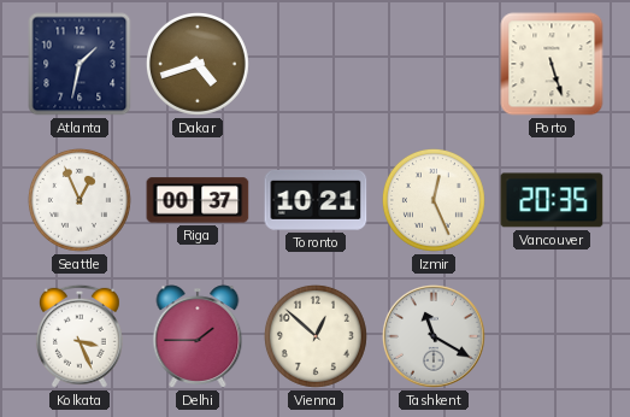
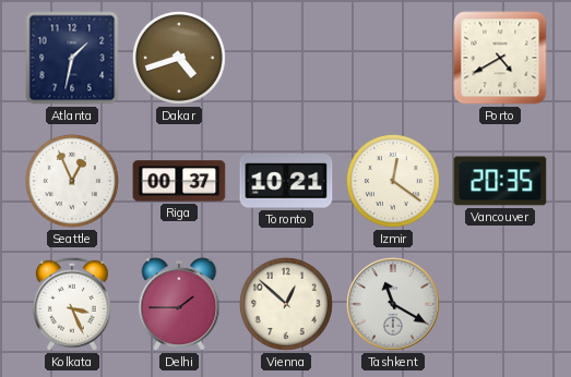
Porto: 5:27 -> 4:40
Izmir: 12:26 -> 12:21
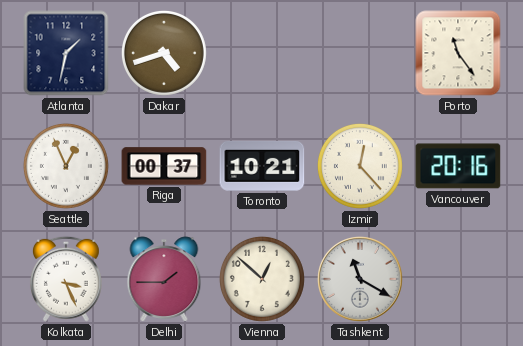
Porto: 4:40 -> 11:24
Izmir: 12:21 -> 12:23
Vancouver: 20:35 -> 20:16
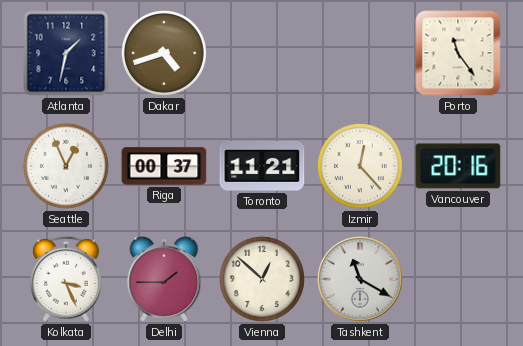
Toronto: 10:21 -> 11:21
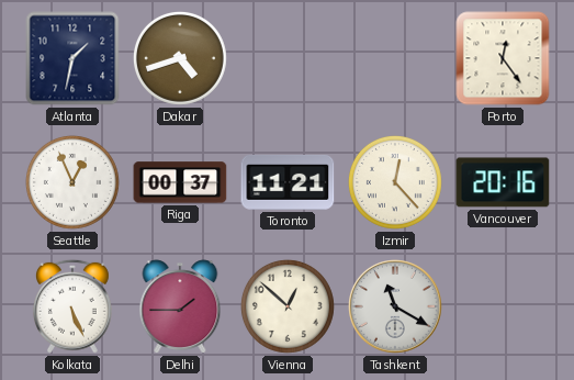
Porto: 11:24 -> 12:24
Kolkata: 3:26 -> 5:26
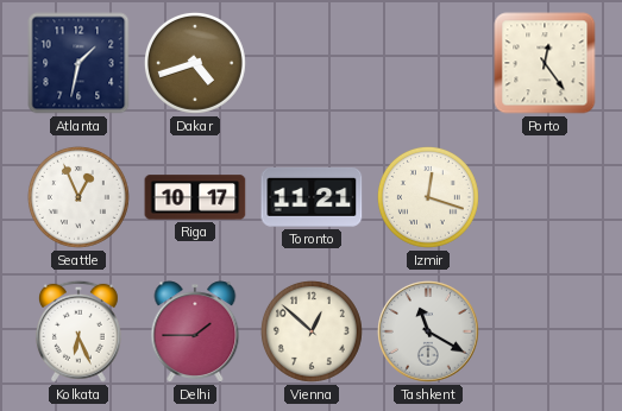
Riga: 00:37 -> 10:17
Izmir: 12:23 -> 12:18
Vancouver: 20:16 -> none
Kolkata: 5:26 -> 6:26
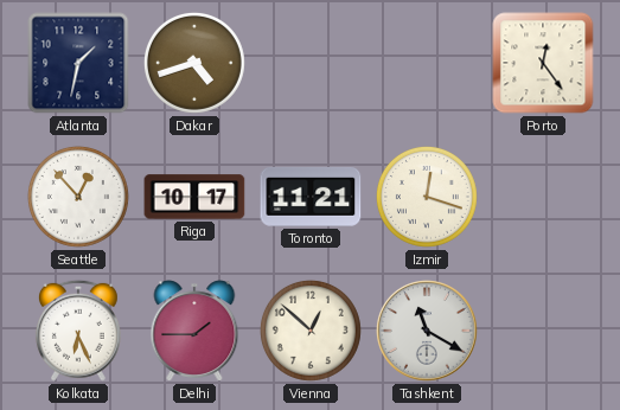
Seattle: 12:56 -> 12:53
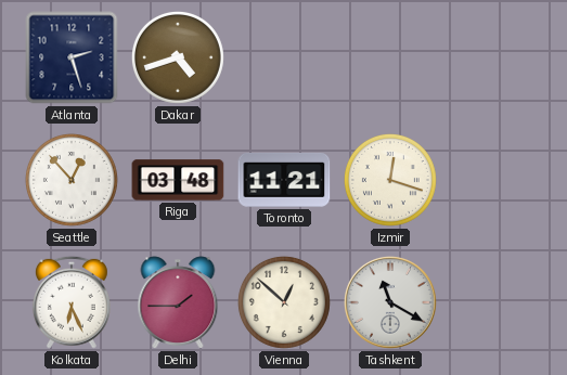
Atlanta: 1:32 -> 2:27
Porto: 12:24 -> none
Riga: 10:17 -> 03:48
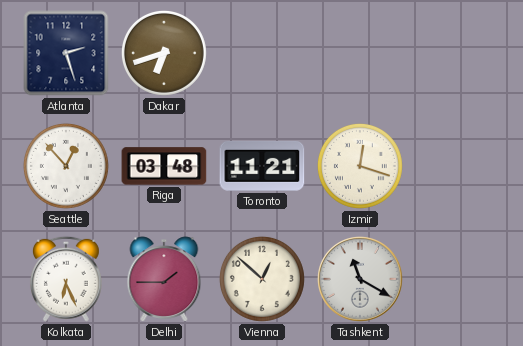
Dakar: 4:42 -> 6:42
